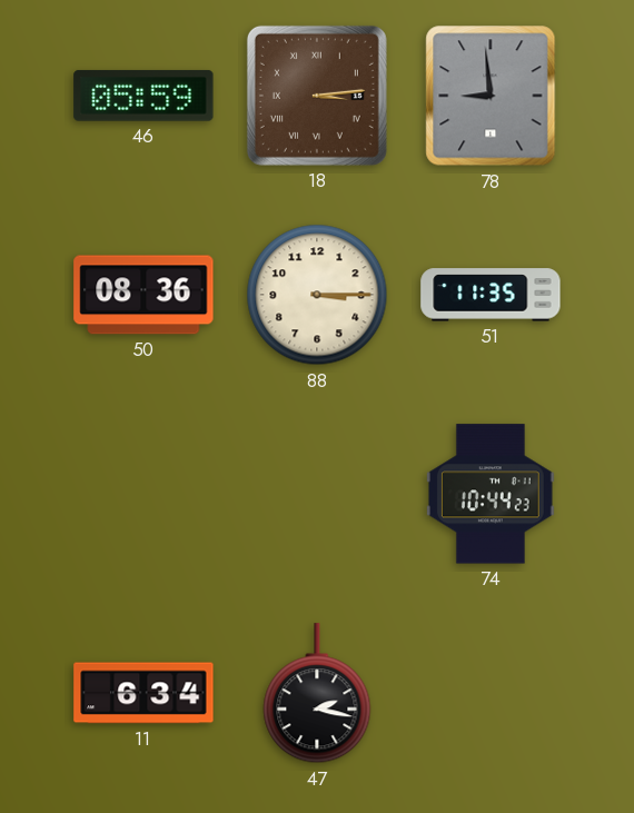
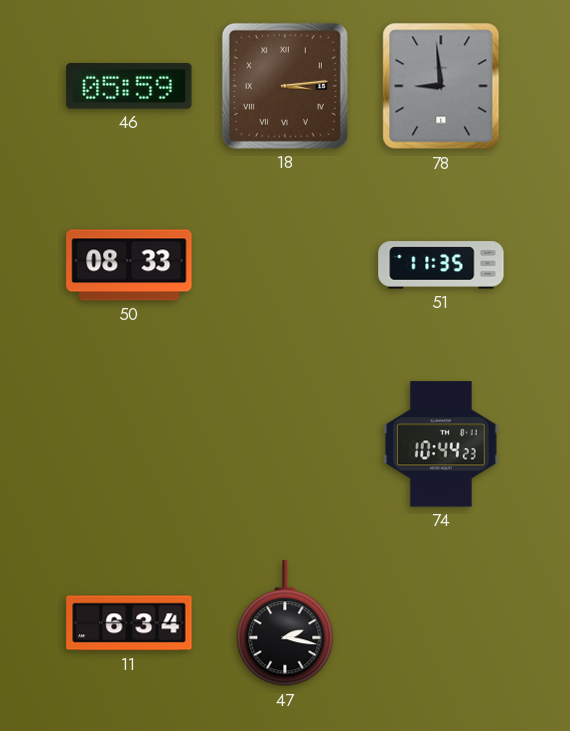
50: 08:36 -> 08:33
88: 3:15 -> none
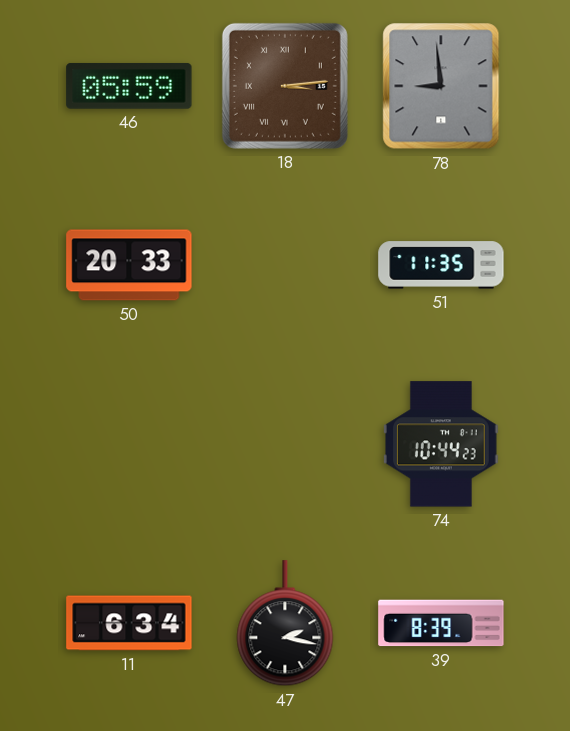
50: 08:33 -> 20:33
39: none -> 8:39
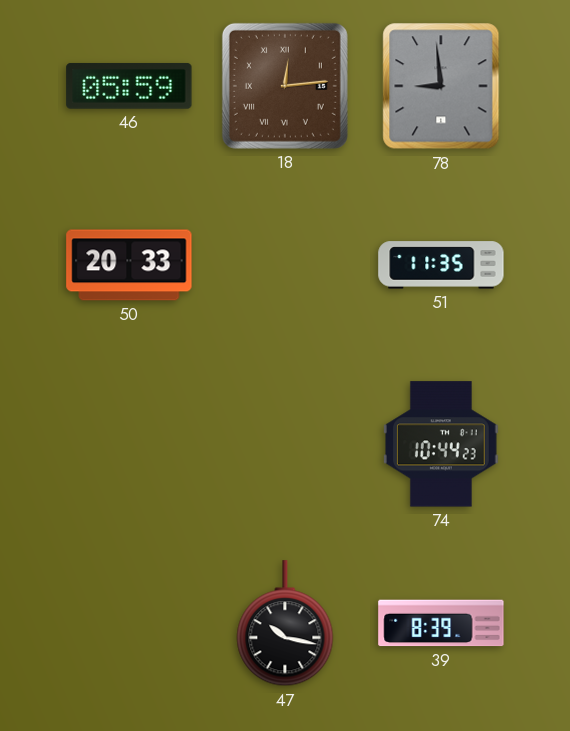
18: 3:14 -> 12:14
11: 6:34 -> none
47: 2:17 -> 10:17
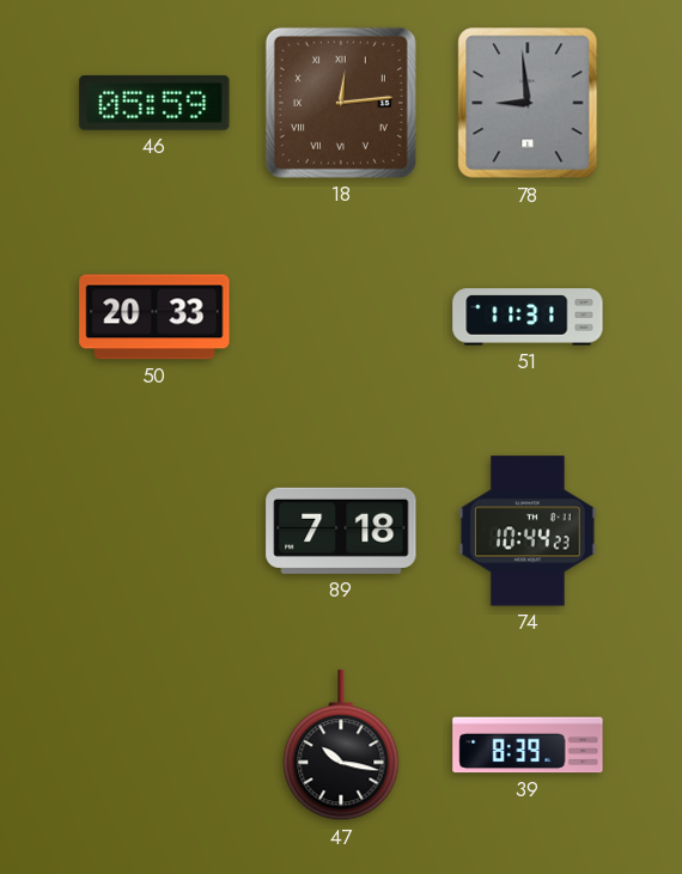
51: 11:35 -> 11:31
89: none -> 7:18
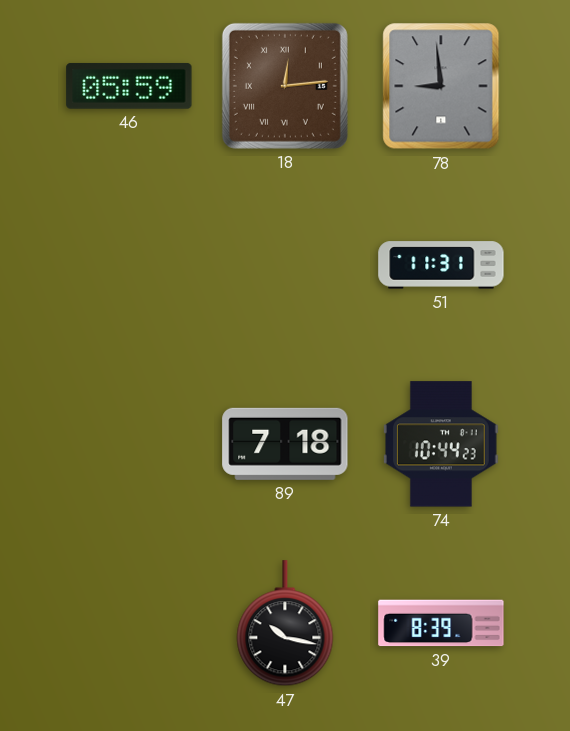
50: 20:33 -> none
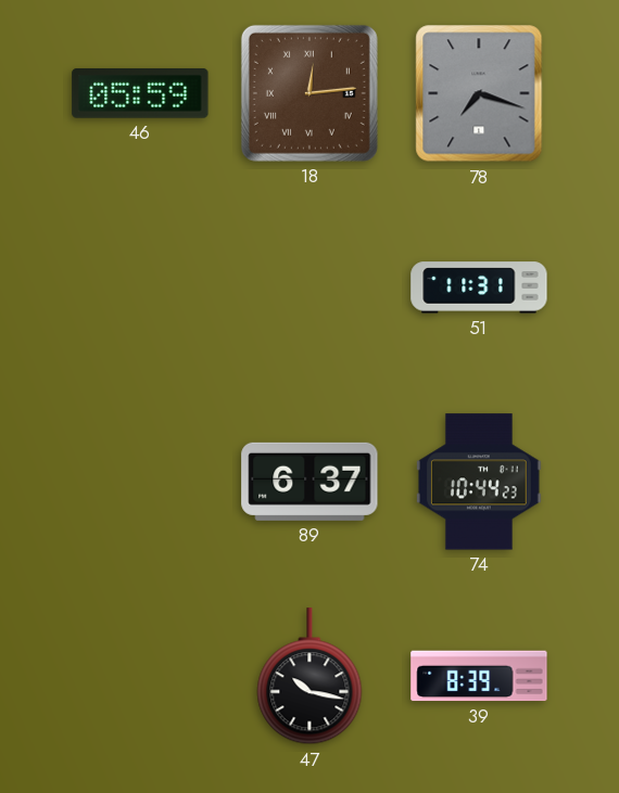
78: 8:59 -> 7:18
89: 7:18 -> 6:37
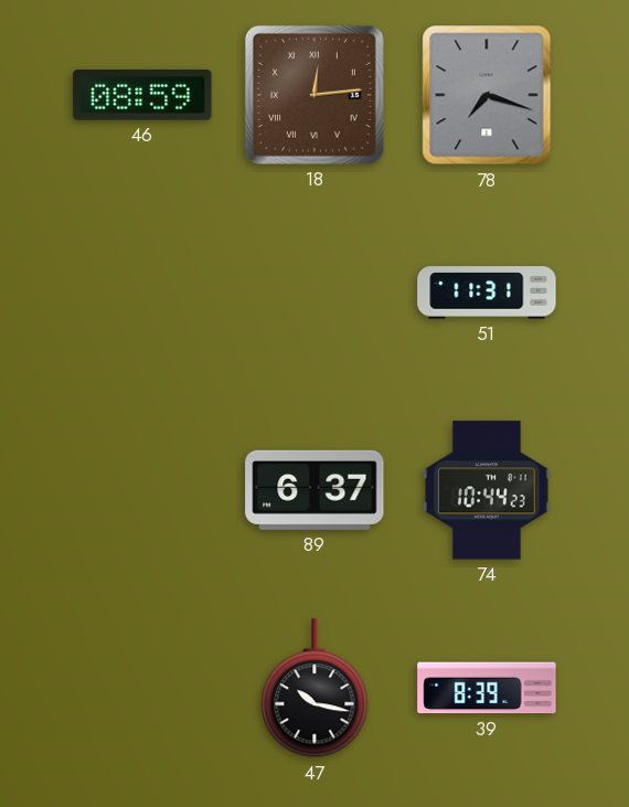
46: 05:59 -> 08:59
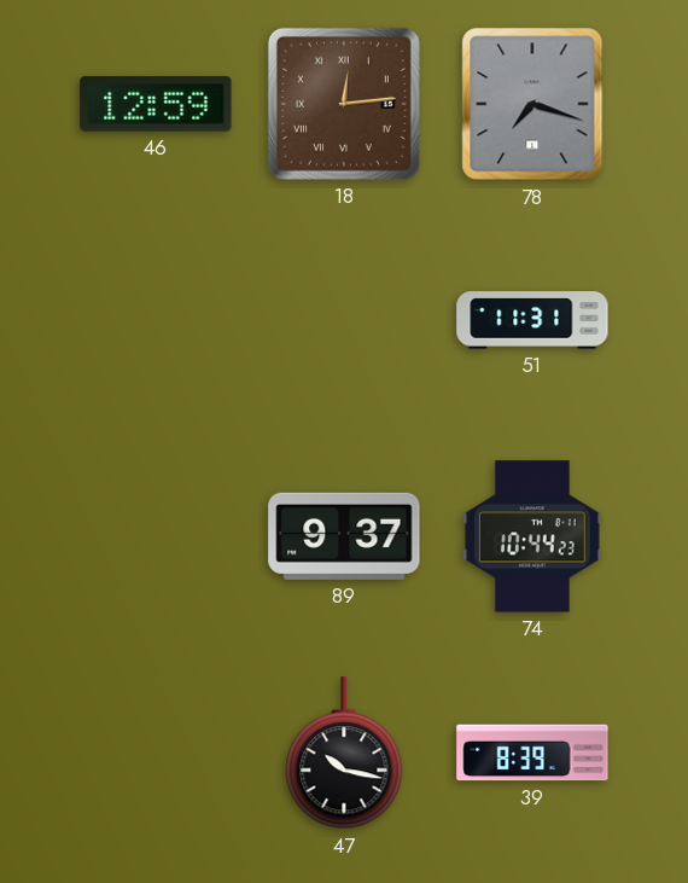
46: 08:59 -> 12:59
89: 6:37 -> 9:37
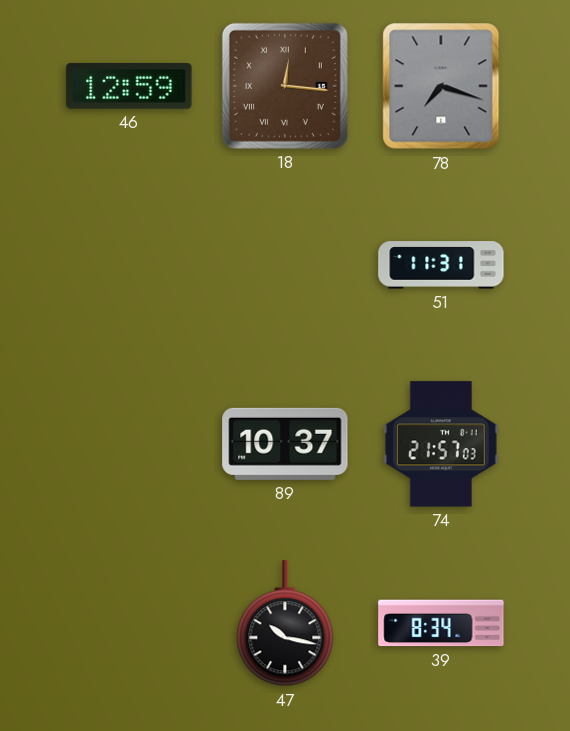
18: 12:14 -> 12:16
89: 9:37 -> 10:37
74: 10:44 -> 21:57
39: 8:39 -> 8:34
